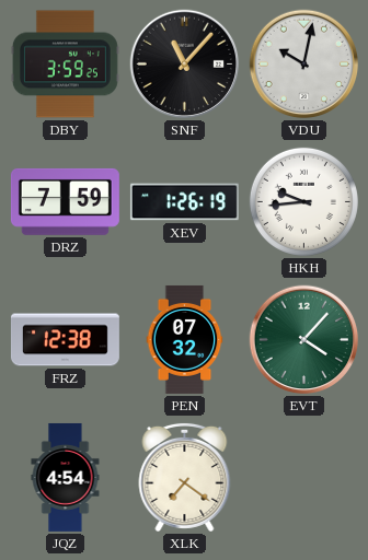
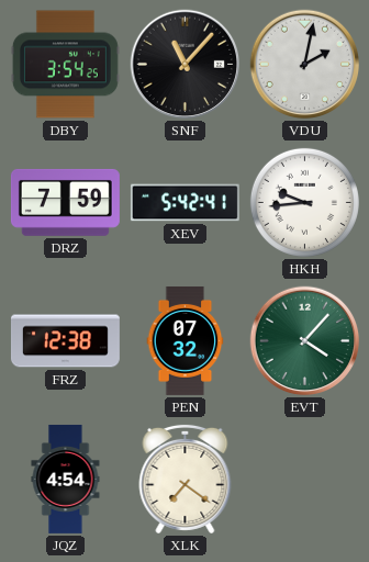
DBY: 3:59 -> 3:54
VDU: 10:02 -> 2:02
XEV: 1:26 -> 5:42
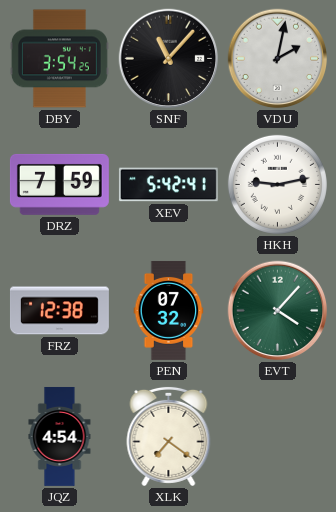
HKH: 9:44 -> 9:13
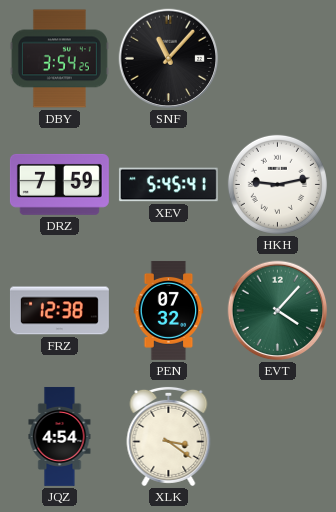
VDU: 2:02 -> none
XEV: 5:42 -> 5:45
XLK: 7:21 -> 3:21
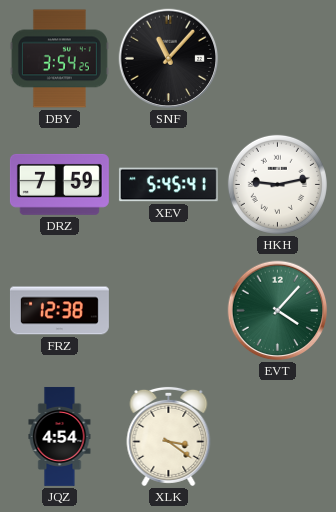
PEN: 07:32 -> none
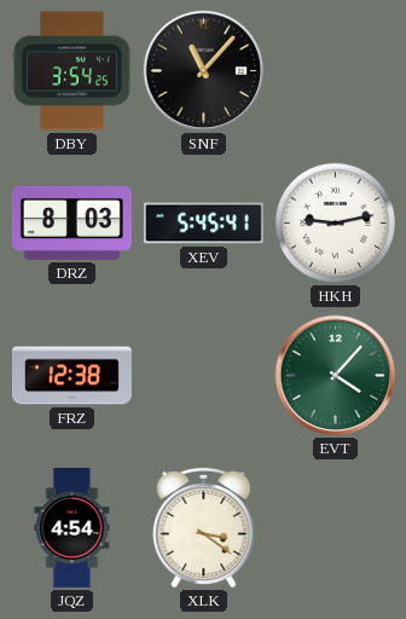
DRZ: 7:59 -> 8:03
